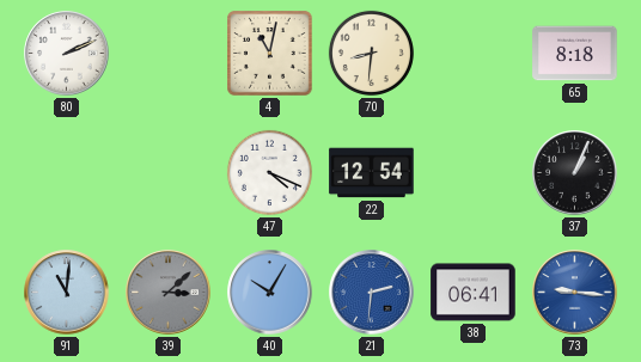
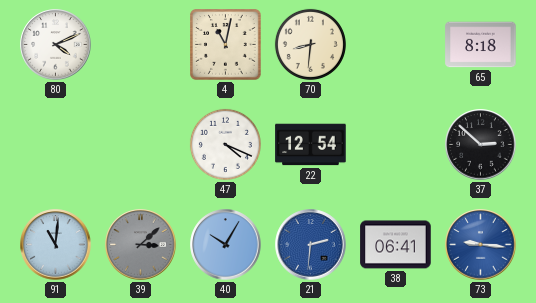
80: 2:11 -> 4:11
37: 1:04 -> 2:52
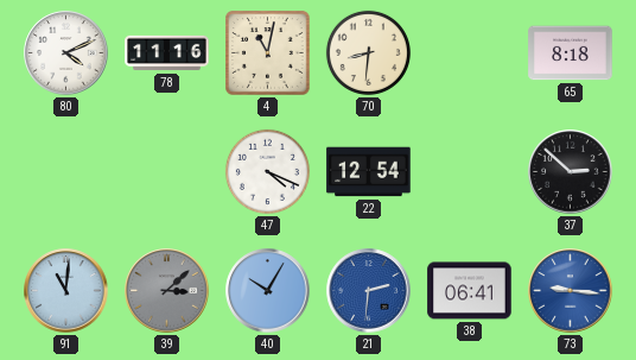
78: none -> 11:16
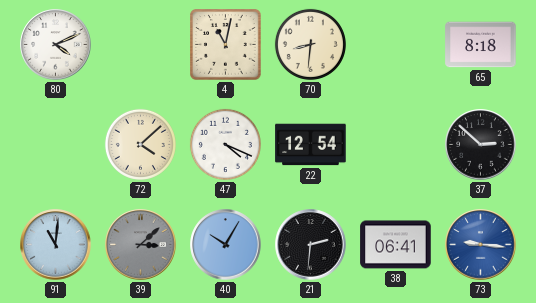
78: 11:16 -> none
72: none -> 4:08
21 dial: blue -> black
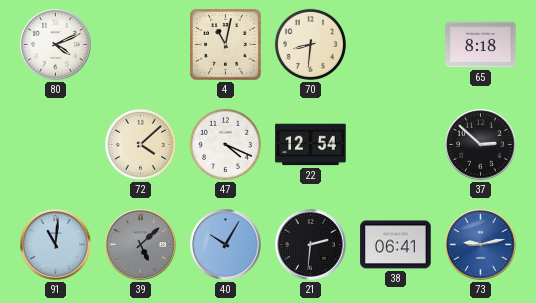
39: 3:08 -> 5:08
73: 9:16 -> 9:13
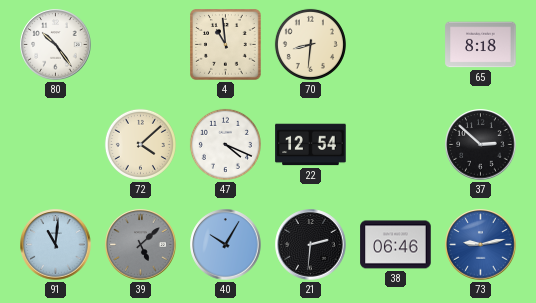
80: 4:11 -> 10:24
4: 11:02 -> 10:59
38: 06:41 -> 06:46
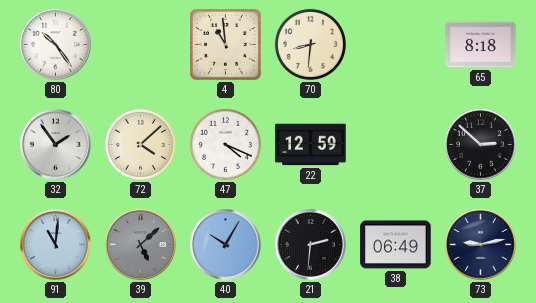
32: none -> 1:54
22: 12:54 -> 12:59
38: 06:46 -> 06:49
73 dial: blue -> navy
